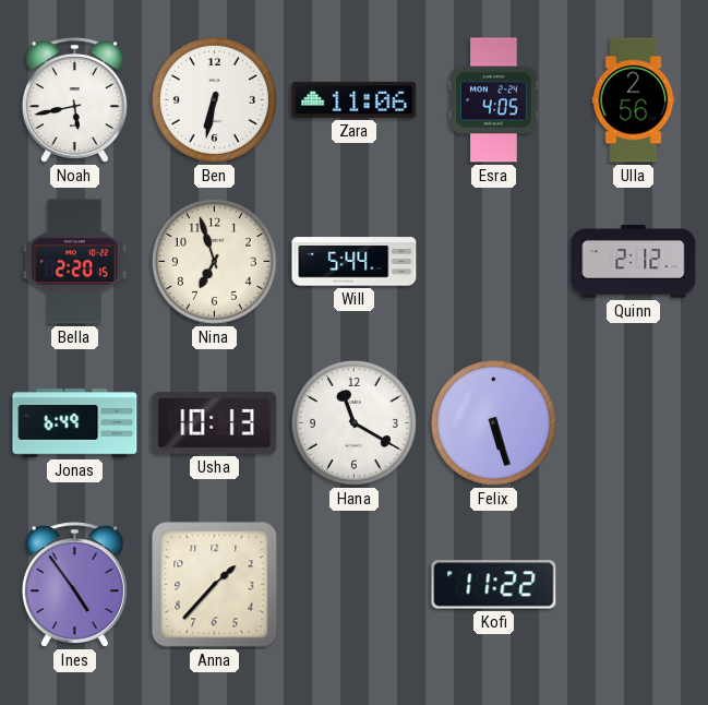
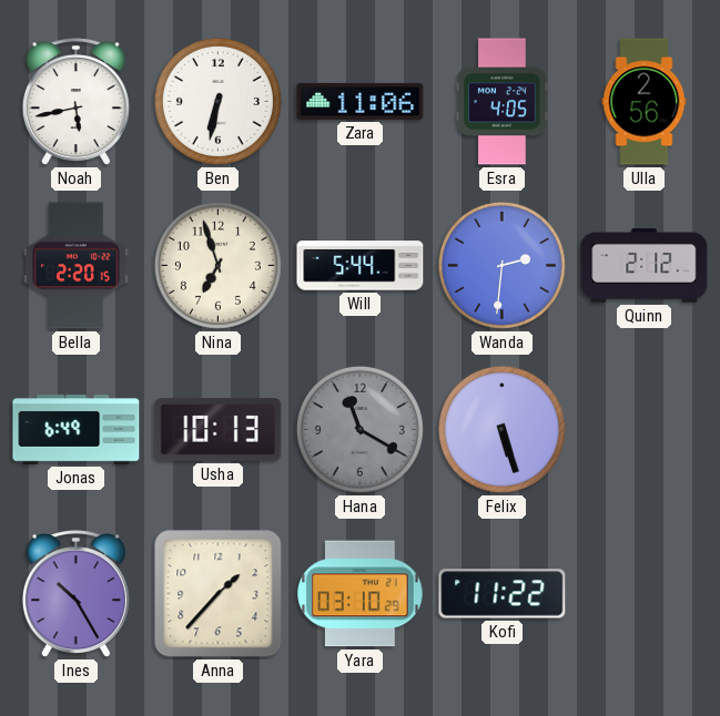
Wanda: none -> 2:31
Hana dial: white -> grey
Ines: 4:54 -> 10:25
Yara: none -> 03:10
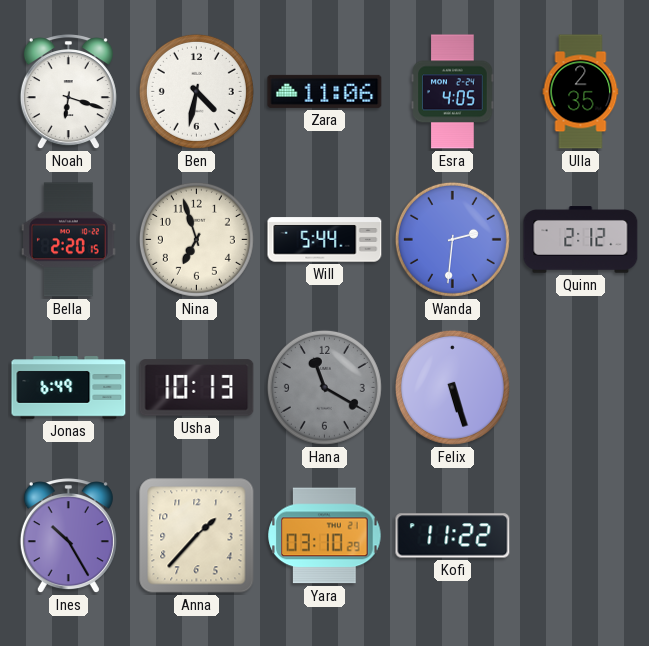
Noah: 5:43 -> 6:18
Ben: 6:32 -> 4:32
Ulla: 2:56 -> 2:35
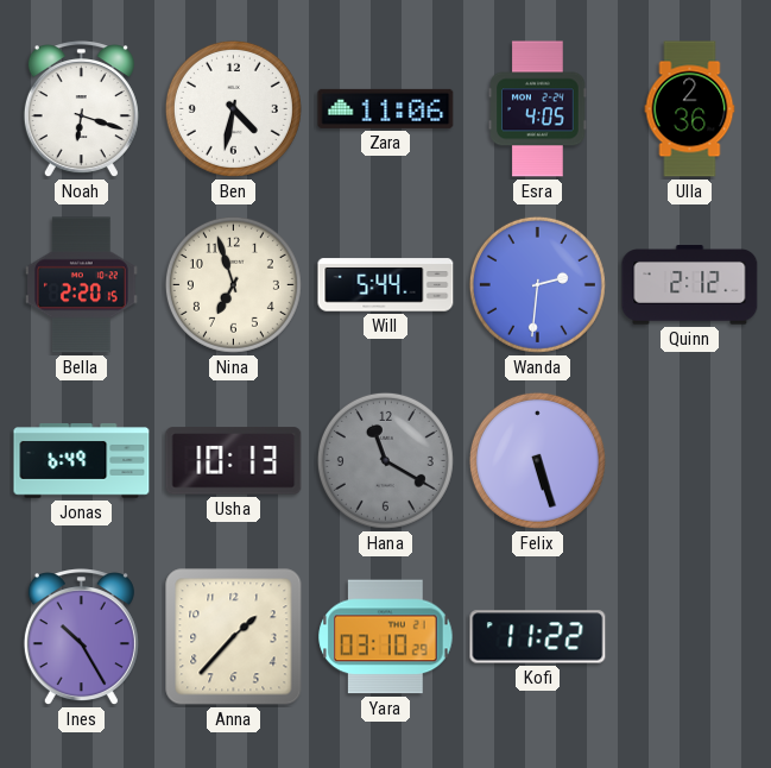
Ulla: 2:35 -> 2:36
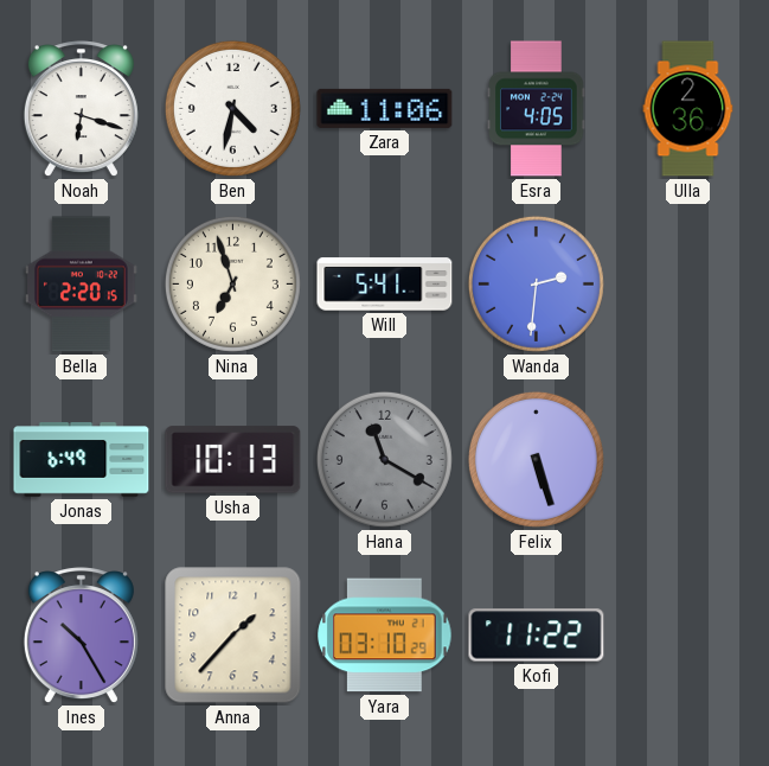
Will: 5:44 -> 5:41
Quinn: 2:12 -> none
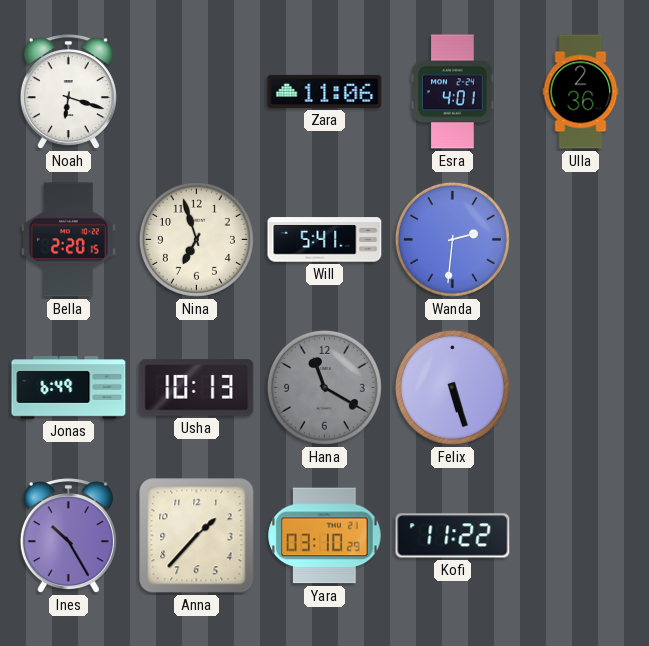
Ben: 4:32 -> none
Esra: 4:05 -> 4:01
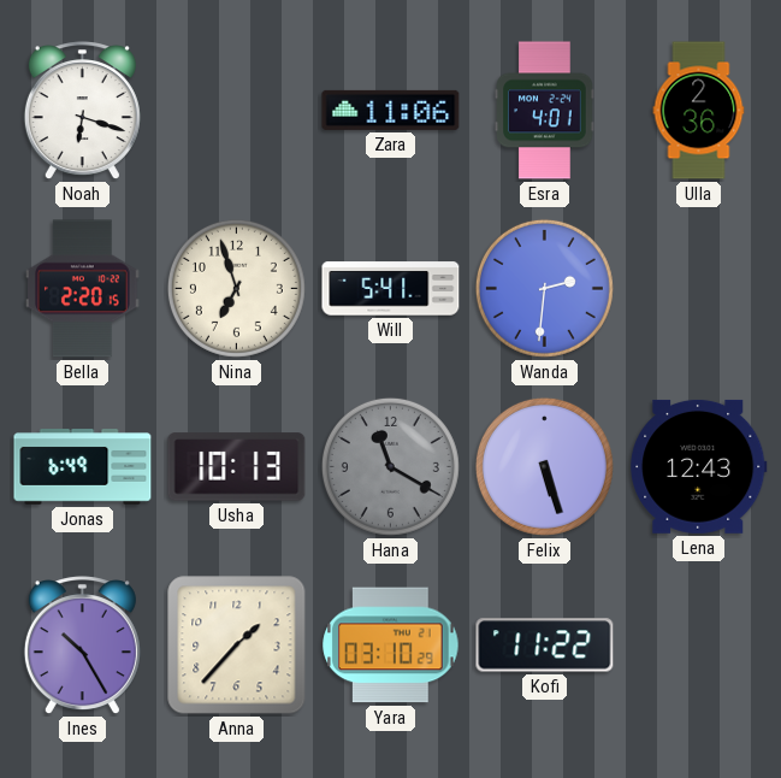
Lena: none -> 12:43
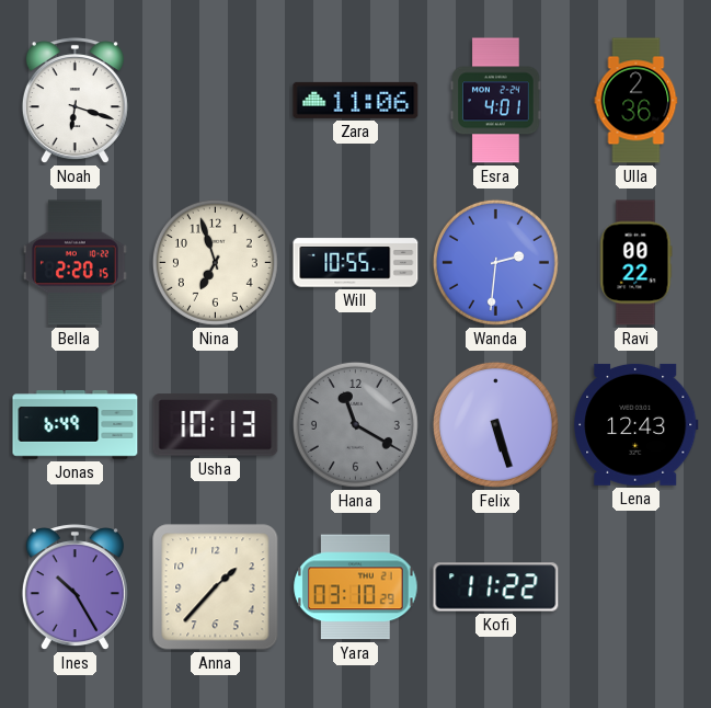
Will: 5:41 -> 10:55
Ravi: none -> 00:22
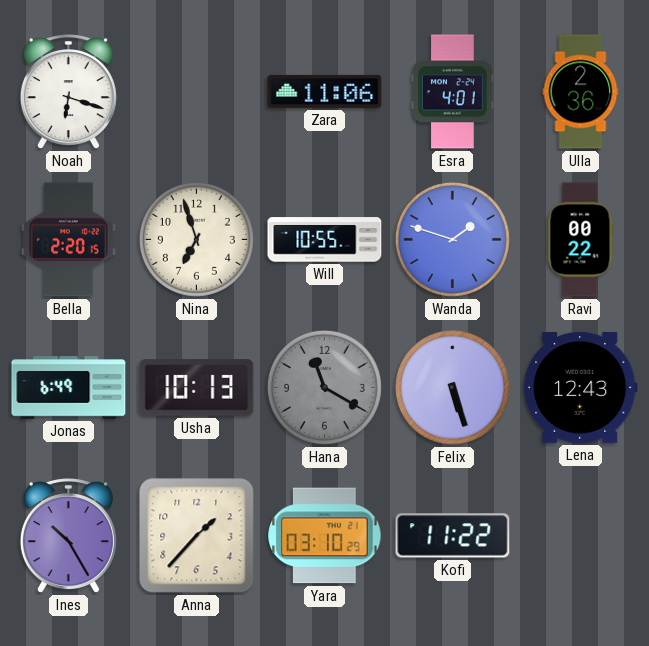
Wanda: 2:31 -> 1:48
